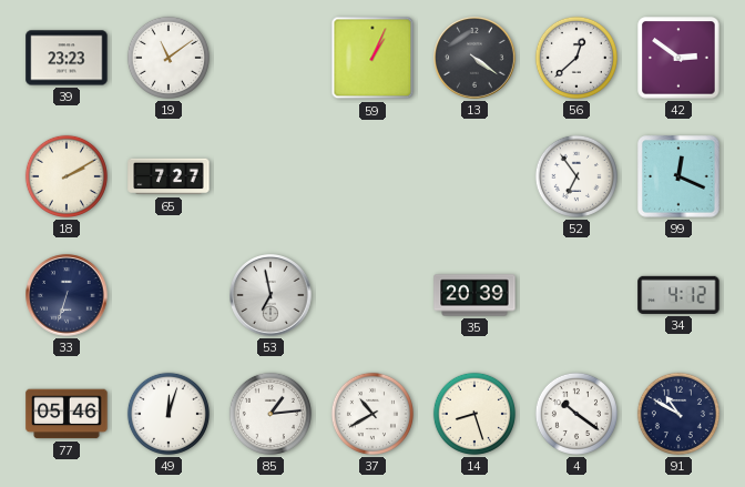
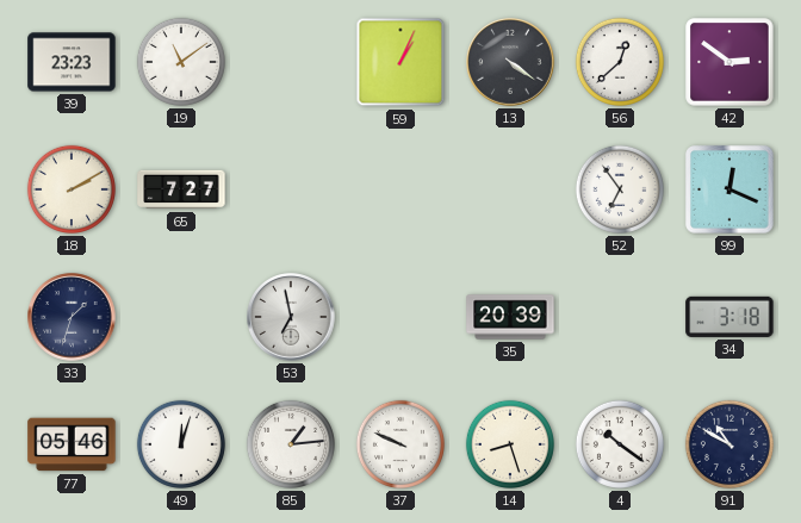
33: 6:33 -> 1:33
34: 4:12 -> 3:18
37: 10:40 -> 9:49
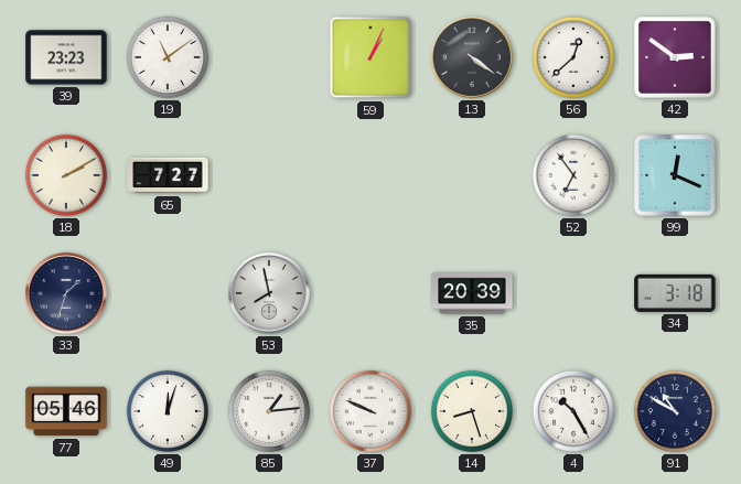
53: 6:58 -> 7:58
4: 10:21 -> 10:25
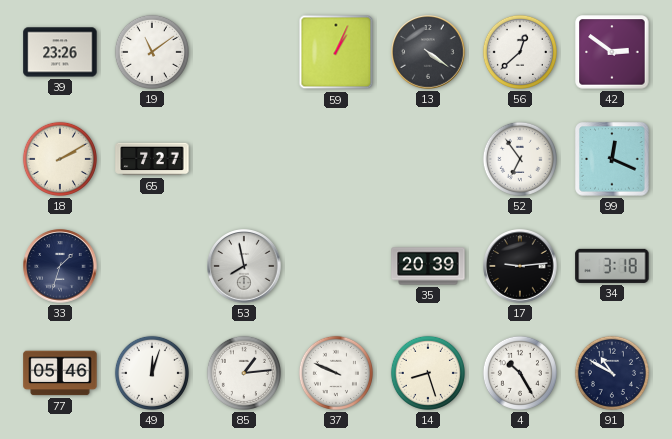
39: 23:23 -> 23:26
17: none -> 9:14
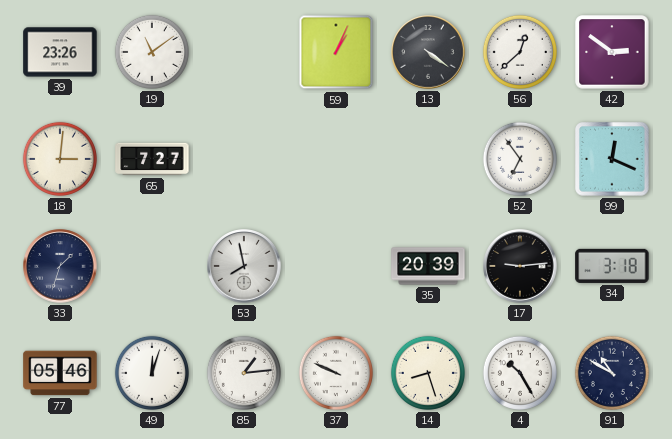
18: 2:10 -> 3:01
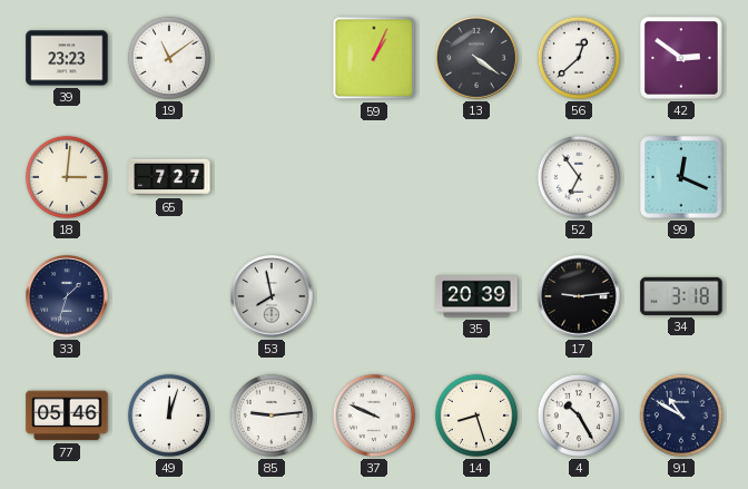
39: 23:26 -> 23:23
85: 1:14 -> 9:14
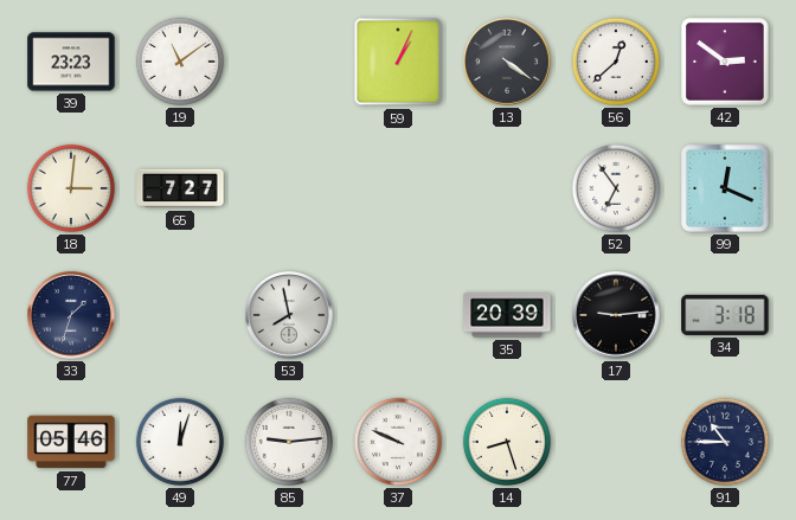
4: 10:25 -> none
91: 10:50 -> 10:45
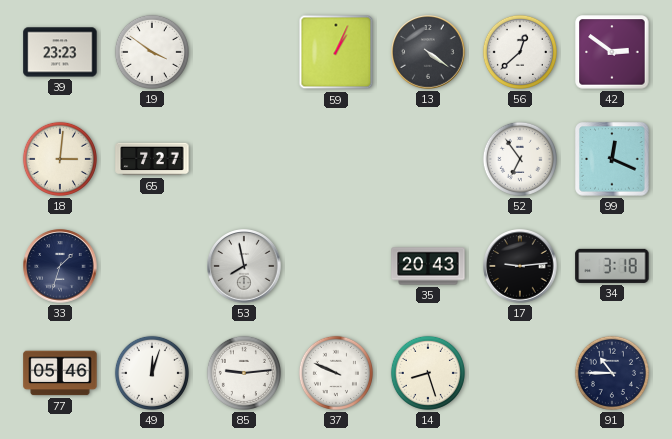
19: 11:09 -> 3:51
35: 20:39 -> 20:43
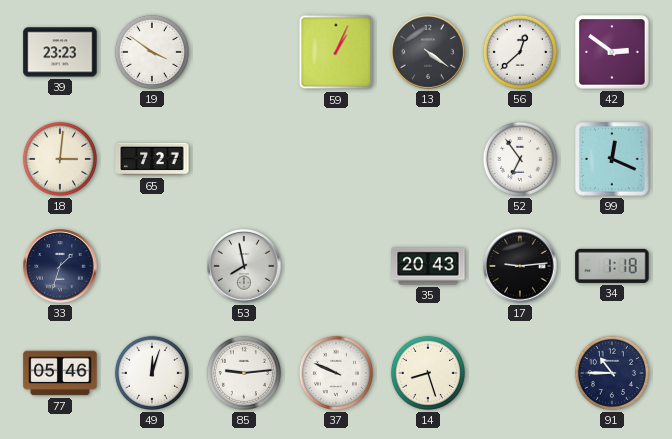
34: 3:18 -> 1:18
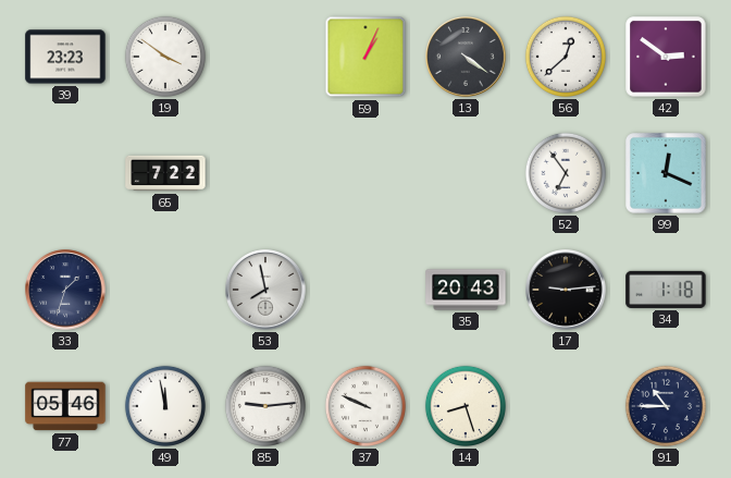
18: 3:01 -> none
65: 7:27 -> 7:22
49: 12:03 -> 11:58
